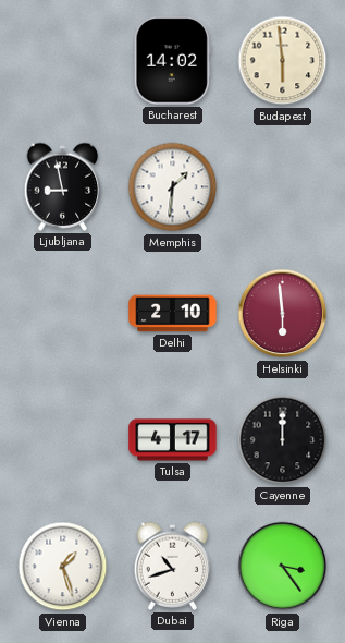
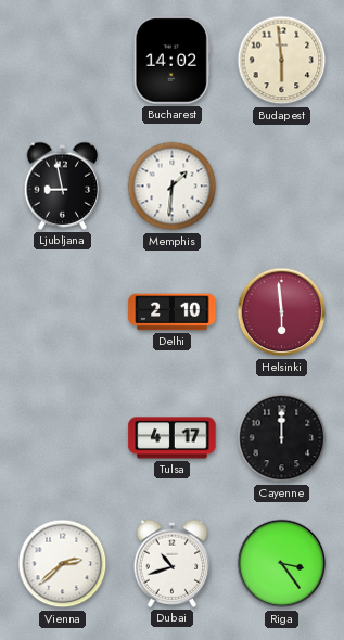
Vienna: 1:27 -> 2:38
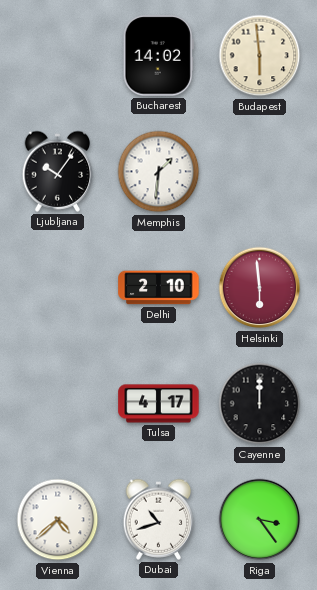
Ljubljana: 8:58 -> 10:06
Vienna: 2:38 -> 4:38
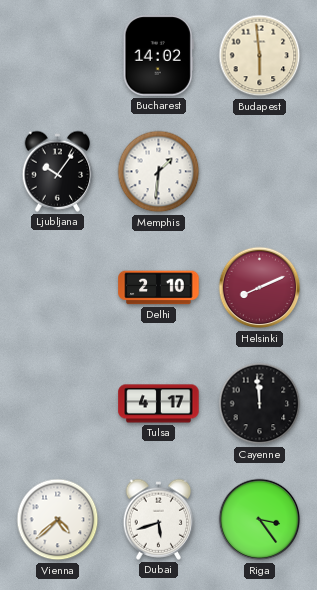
Helsinki: 5:59 -> 8:11
Cayenne: 12:00 -> 11:59
Dubai: 10:42 -> 5:42
